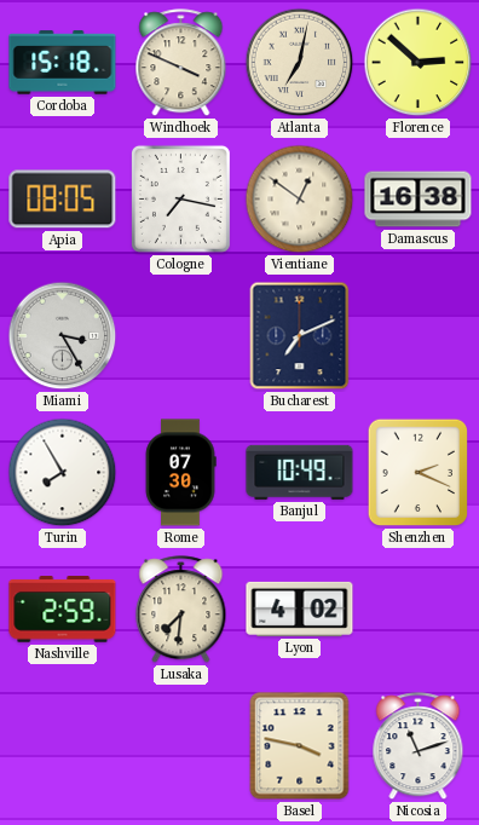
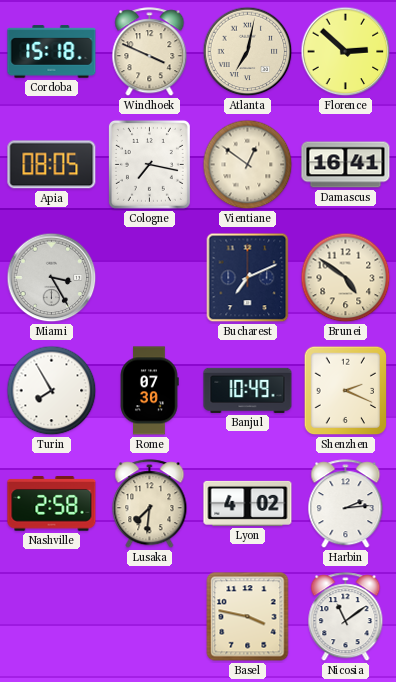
Damascus: 16:38 -> 16:41
Brunei: none -> 4:51
Nashville: 2:59 -> 2:58
Harbin: none -> 2:14
Nicosia: 11:12 -> 11:09
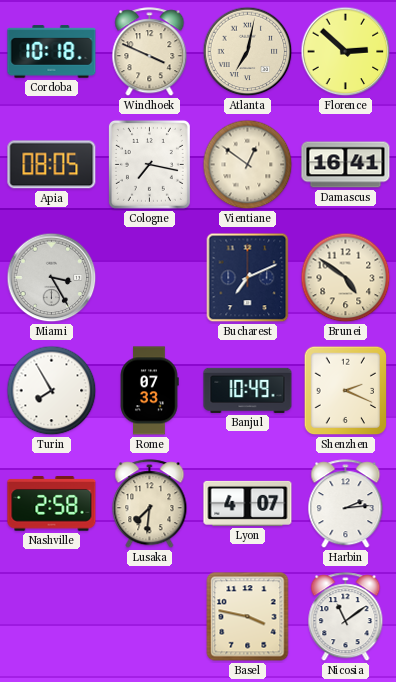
Cordoba: 15:18 -> 10:18
Rome: 07:30 -> 07:33
Lyon: 4:02 -> 4:07
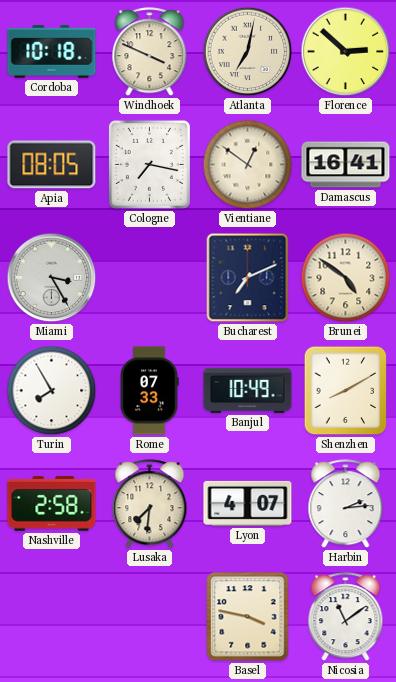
Shenzhen: 2:19 -> 8:10
